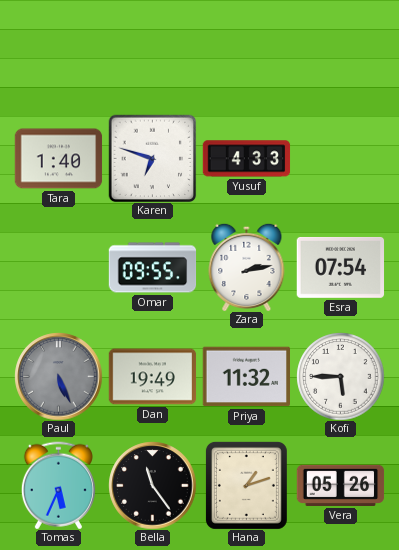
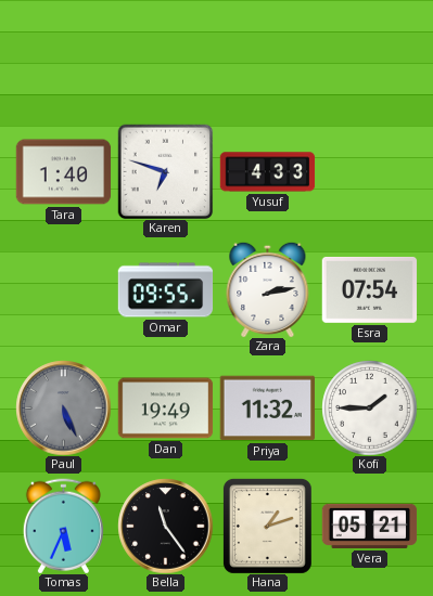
Kofi: 5:45 -> 1:45
Vera: 05:26 -> 05:21
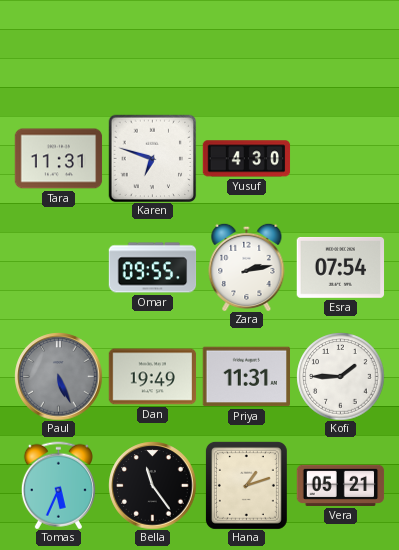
Tara: 1:40 -> 11:31
Yusuf: 4:33 -> 4:30
Priya: 11:32 -> 11:31
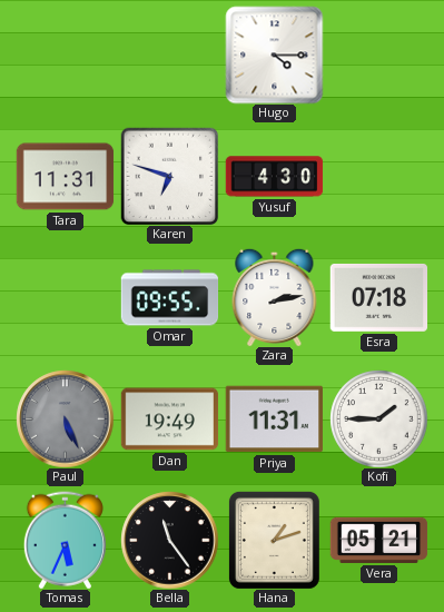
Hugo: none -> 4:15
Esra: 07:54 -> 07:18
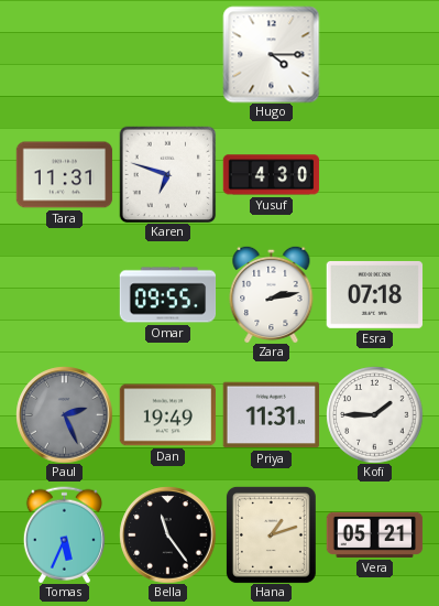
Paul: 5:26 -> 2:26
